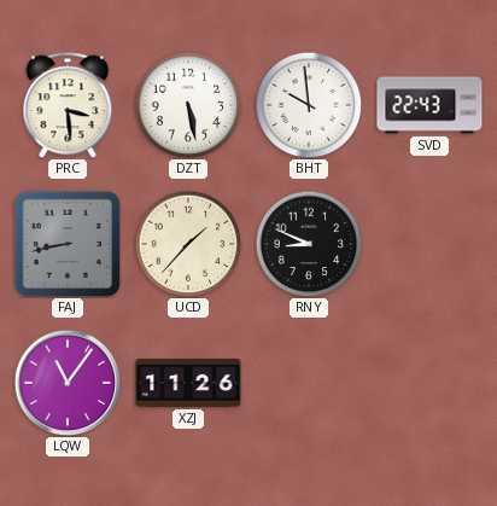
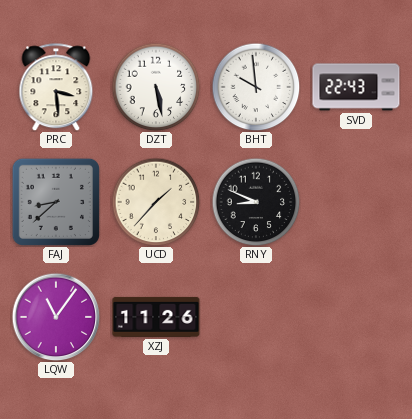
FAJ: 8:43 -> 8:38
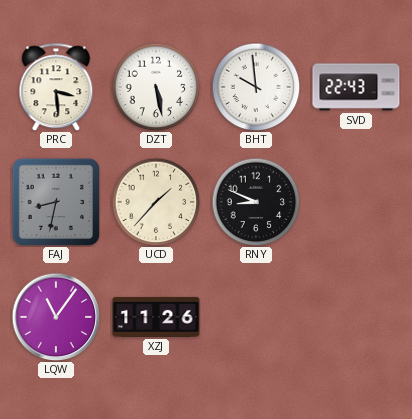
FAJ: 8:38 -> 8:32
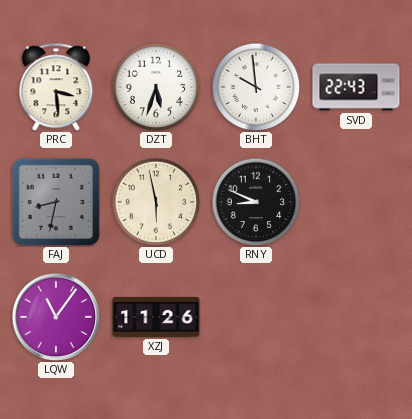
DZT: 5:28 -> 5:33
UCD: 1:37 -> 5:58
